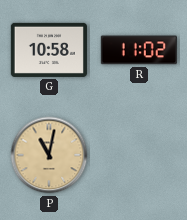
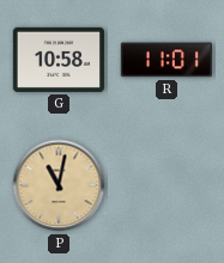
R: 11:02 -> 11:01
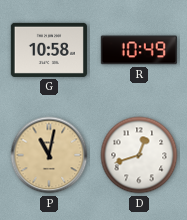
R: 11:01 -> 10:49
D: none -> 12:42
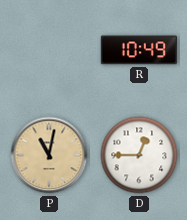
G: 10:58 -> none
D: 12:42 -> 12:45
